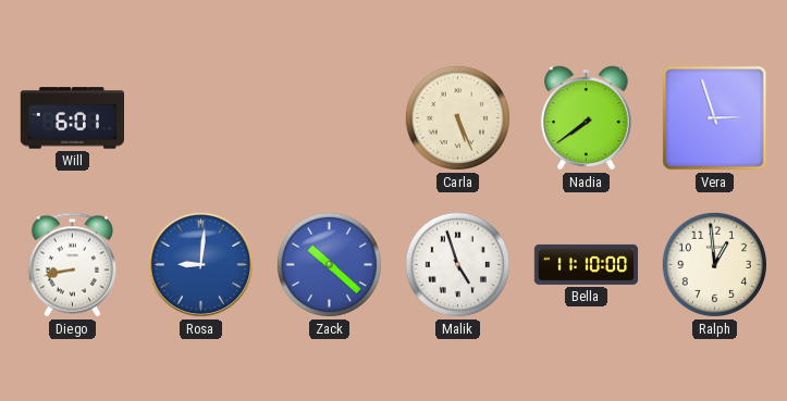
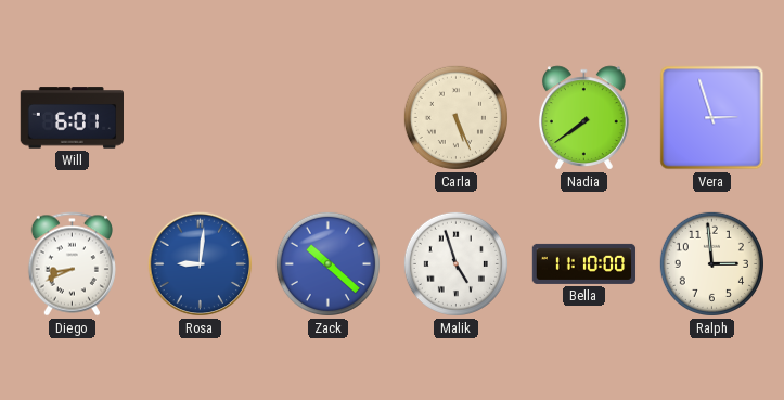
Diego: 8:43 -> 8:41
Ralph: 12:59 -> 2:59
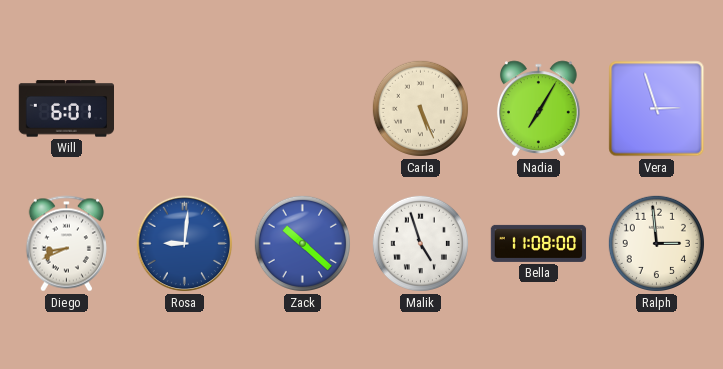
Nadia: 7:39 -> 7:05
Bella: 11:10 -> 11:08
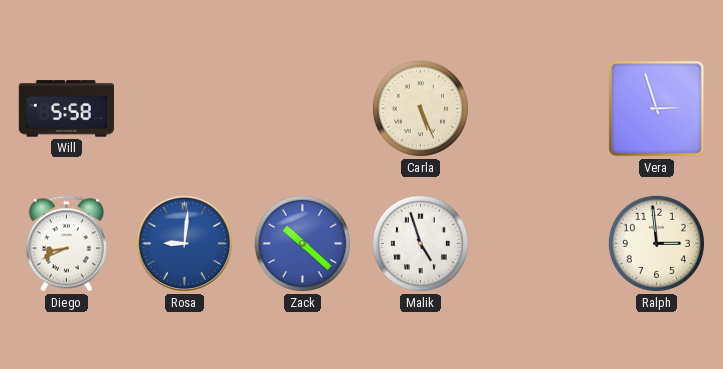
Will: 6:01 -> 5:58
Nadia: 7:05 -> none
Bella: 11:08 -> none
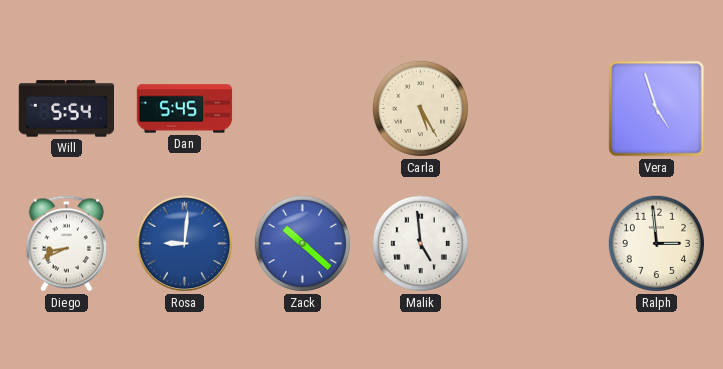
Will: 5:58 -> 5:54
Dan: none -> 5:45
Carla: 5:26 -> 5:25
Vera: 2:57 -> 4:57
Malik: 4:57 -> 4:59
